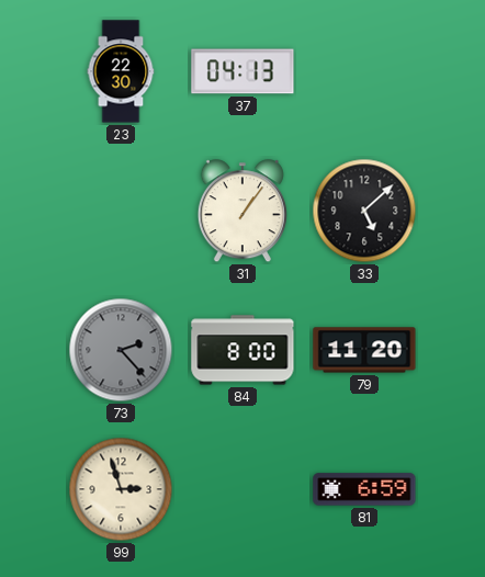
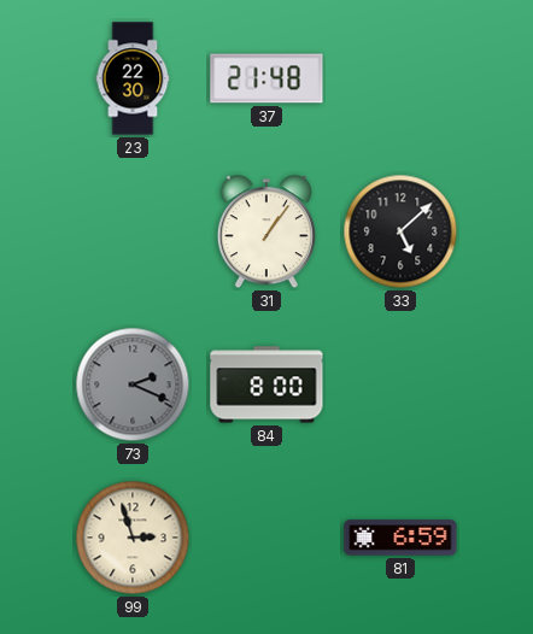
37: 04:13 -> 21:48
73: 2:23 -> 2:19
79: 11:20 -> none
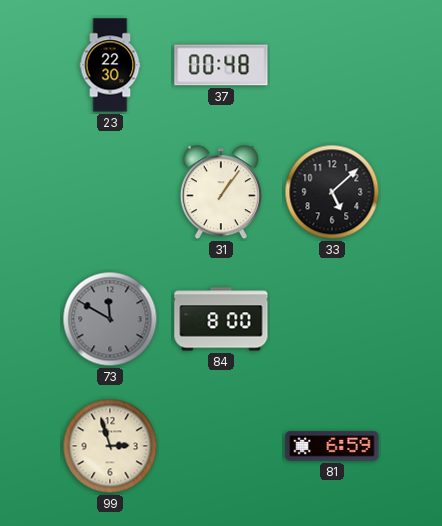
37: 21:48 -> 00:48
73: 2:19 -> 11:50
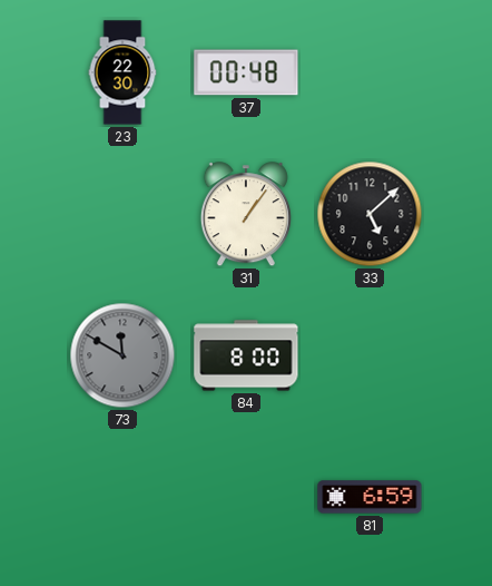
99: 2:57 -> none
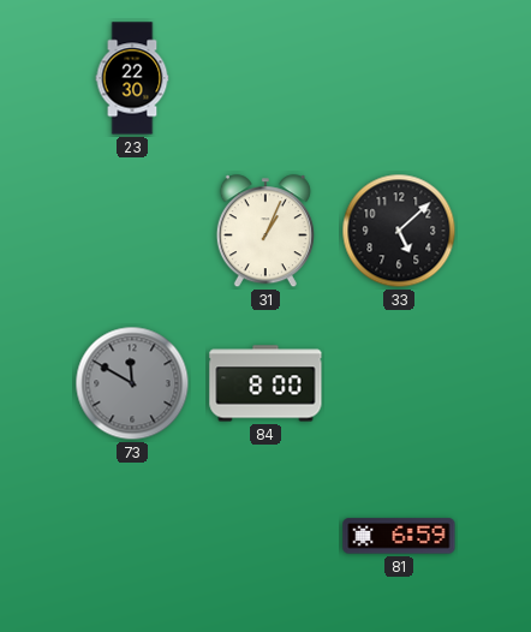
37: 00:48 -> none
31: 1:06 -> 1:04
